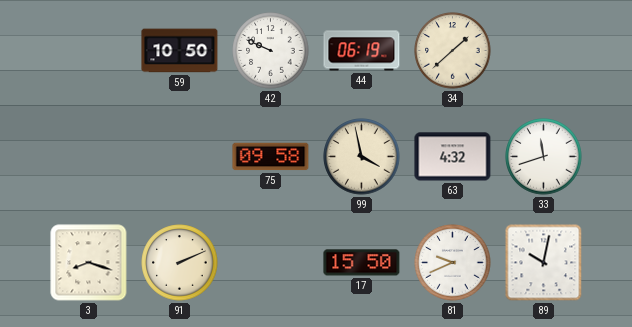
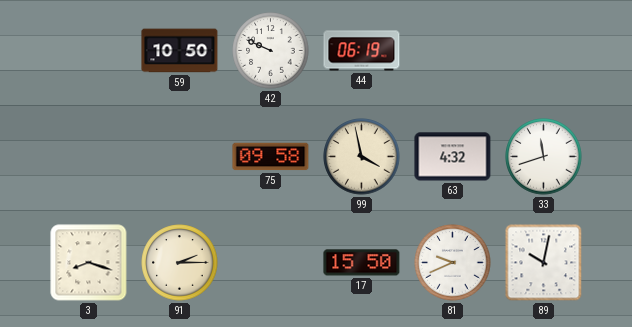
34: 1:38 -> none
91: 2:11 -> 2:15
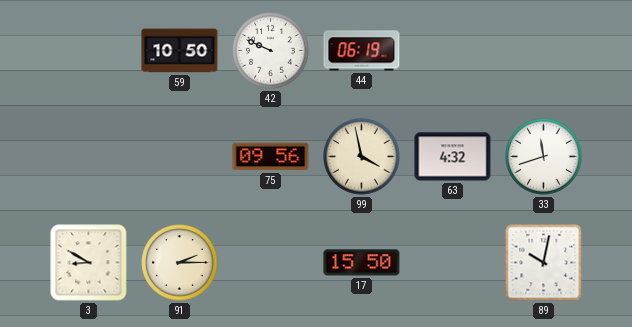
75: 09:58 -> 09:56
3: 8:18 -> 8:50
81: 9:41 -> none
